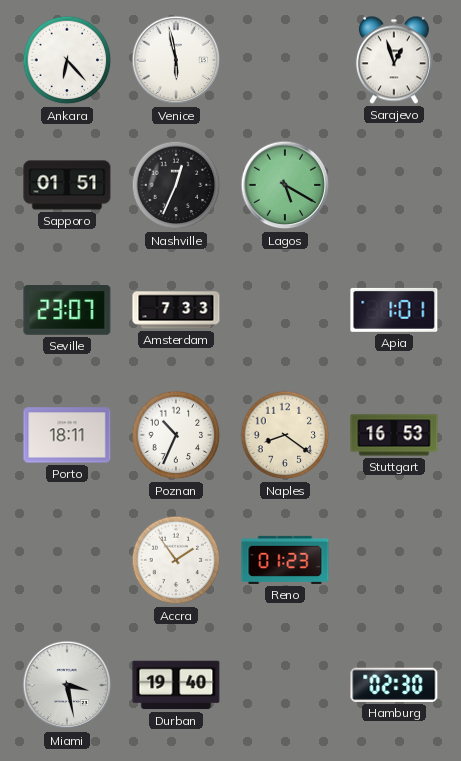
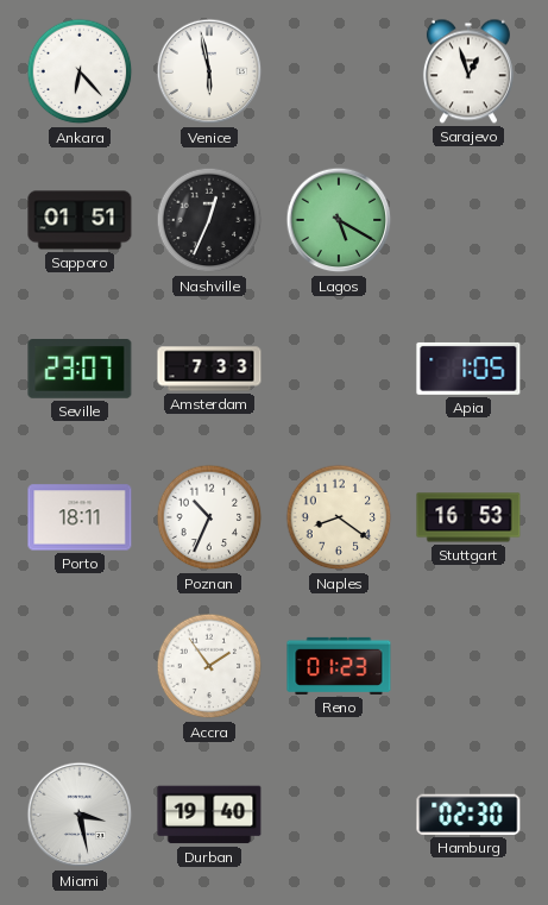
Apia: 1:01 -> 1:05
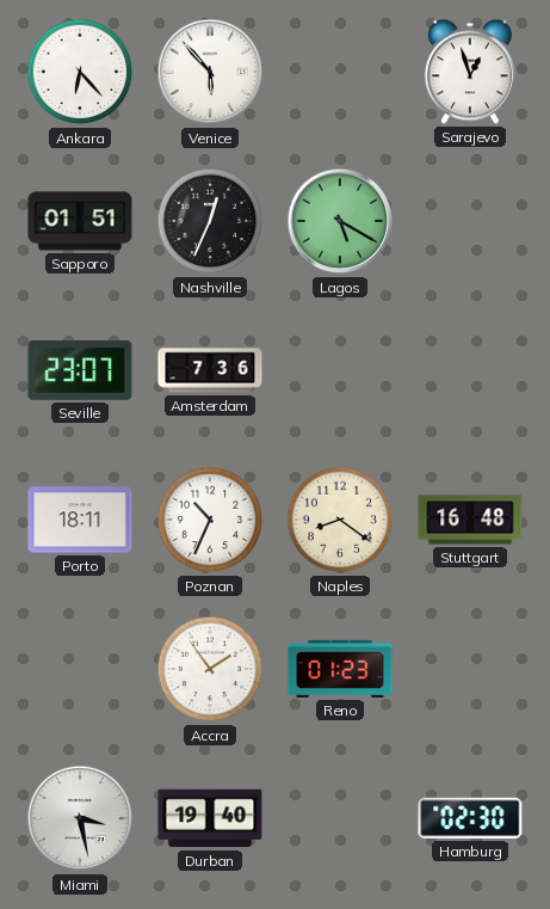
Venice: 5:58 -> 5:53
Amsterdam: 7:33 -> 7:36
Apia: 1:05 -> none
Stuttgart: 16:53 -> 16:48
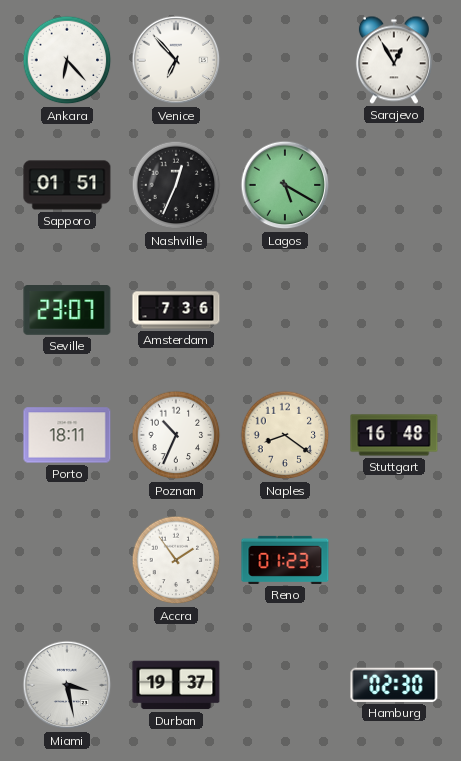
Venice: 5:53 -> 6:53
Sarajevo: 12:57 -> 12:55
Durban: 19:40 -> 19:37
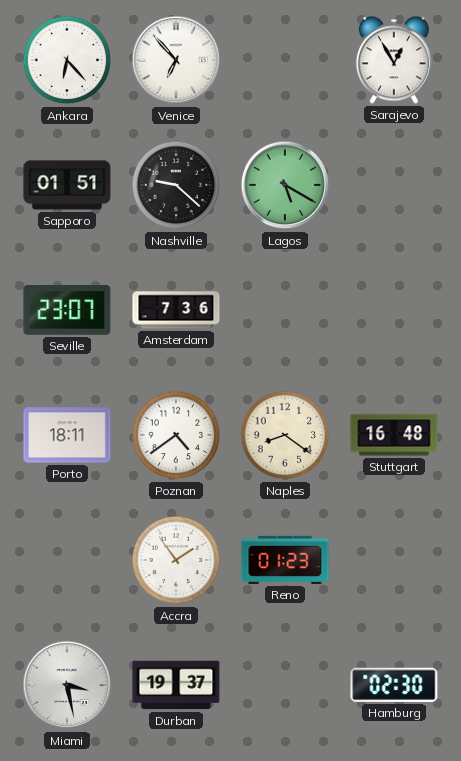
Nashville: 12:34 -> 9:22
Poznan: 10:34 -> 4:39
